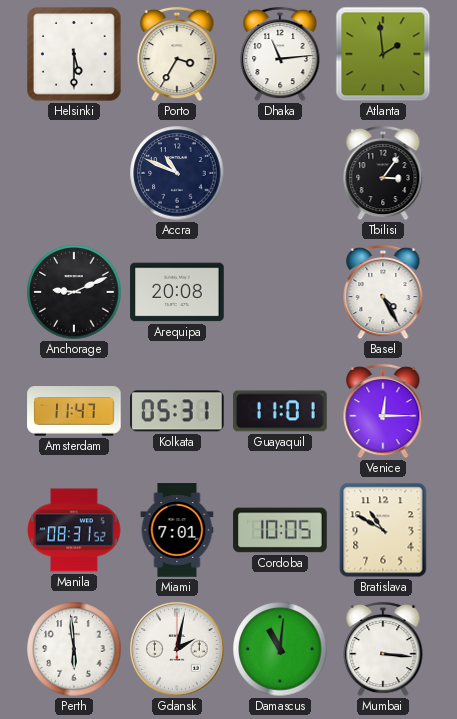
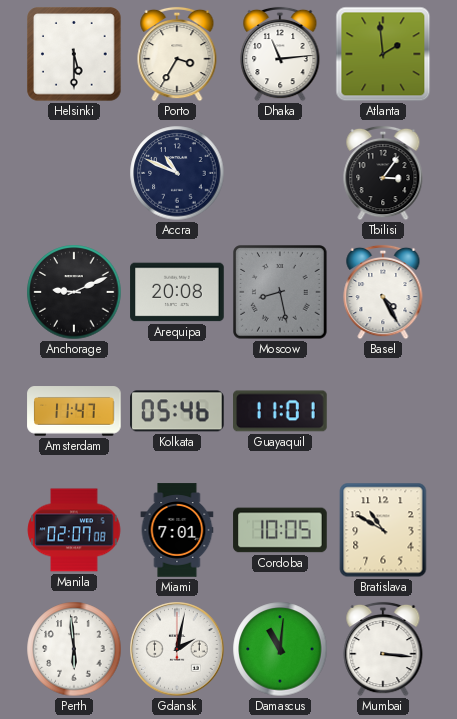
Moscow: none -> 8:28
Kolkata: 05:31 -> 05:46
Venice: 12:15 -> none
Manila: 08:31 -> 02:07
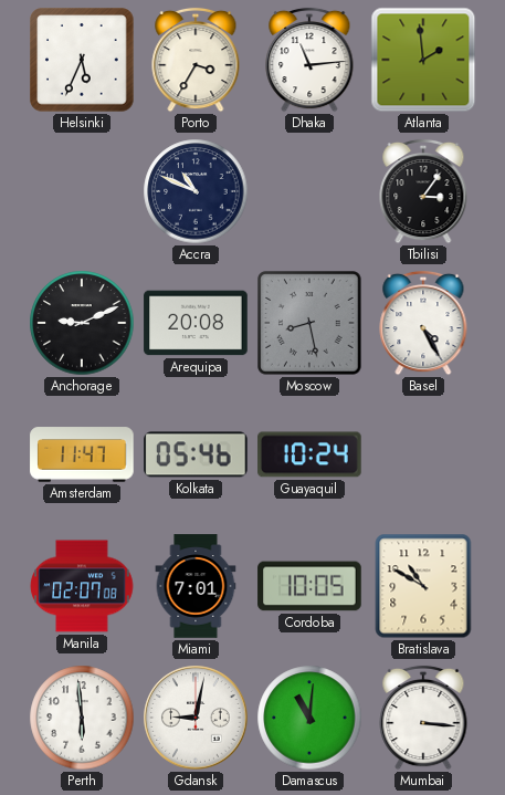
Helsinki: 5:30 -> 5:34
Guayaquil: 11:01 -> 10:24
Gdansk: 2:02 -> 9:02
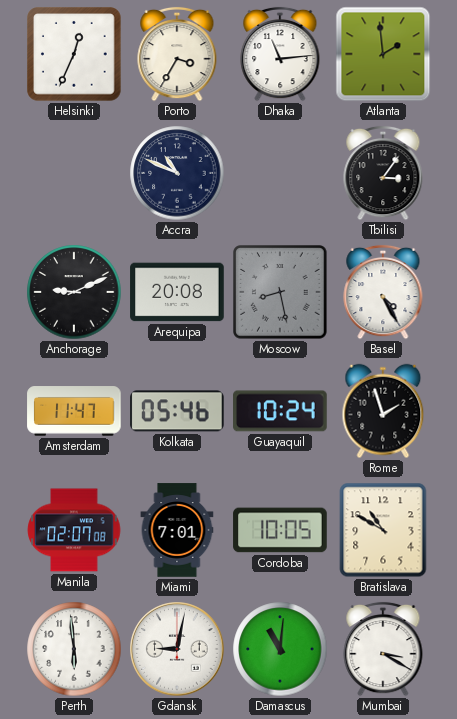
Helsinki: 5:34 -> 12:34
Rome: none -> 1:57
Mumbai: 3:16 -> 3:20
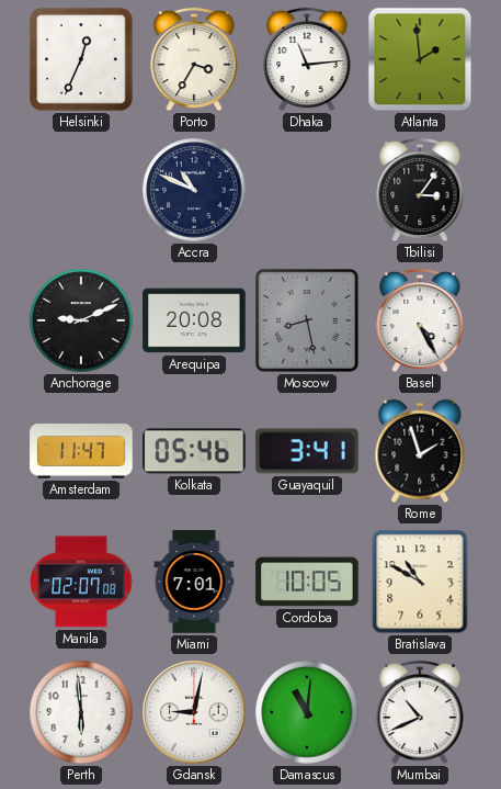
Guayaquil: 10:24 -> 3:41
Mumbai: 3:20 -> 10:41
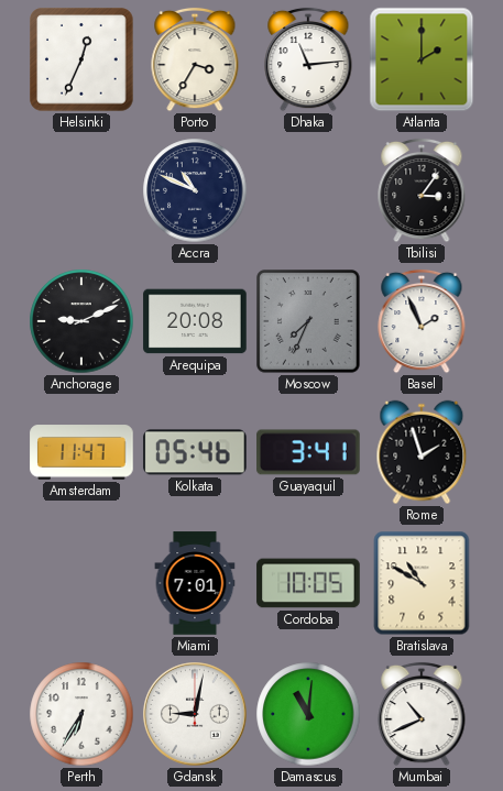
Atlanta: 1:59 -> 2:00
Moscow: 8:28 -> 7:34
Basel: 4:25 -> 1:56
Manila: 02:07 -> none
Perth: 5:59 -> 6:35
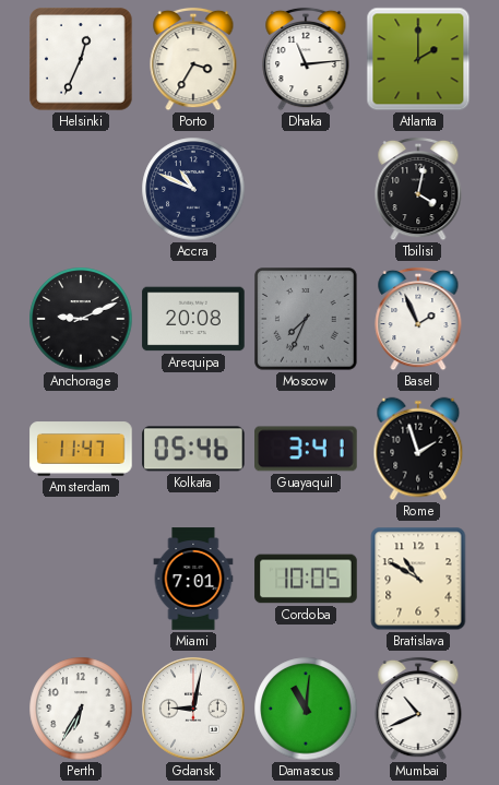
Tbilisi: 3:06 -> 4:02
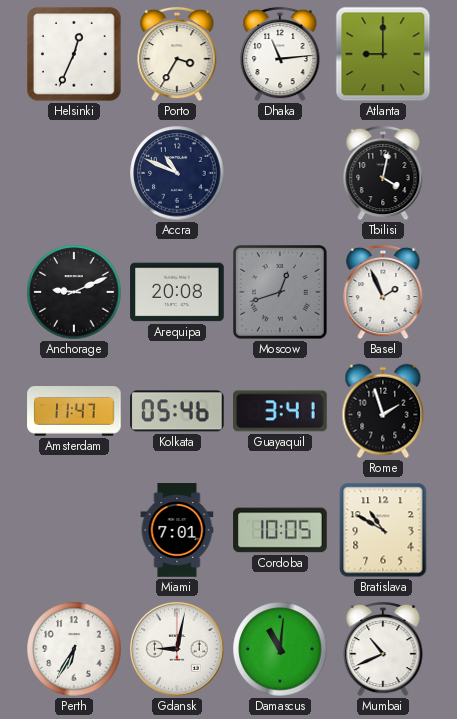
Atlanta: 2:00 -> 9:00
Moscow: 7:34 -> 12:42
